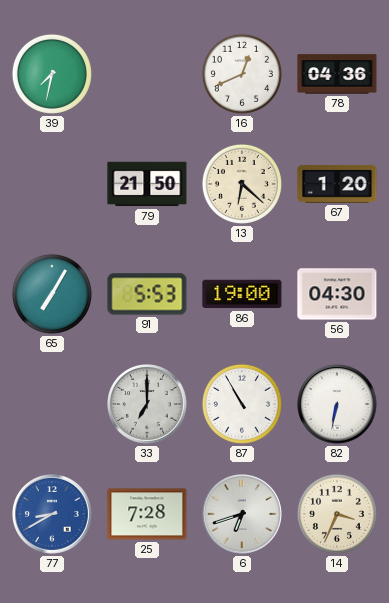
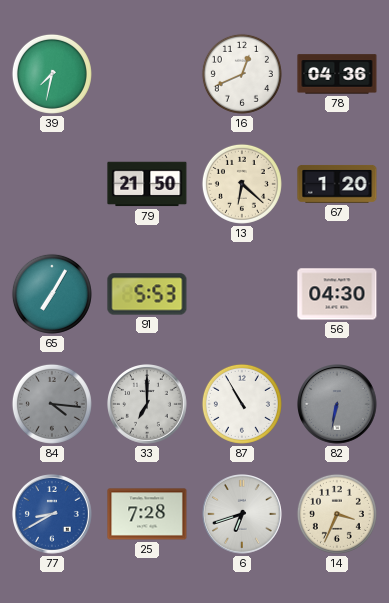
86: 19:00 -> none
84: none -> 4:16
82 dial: white -> grey
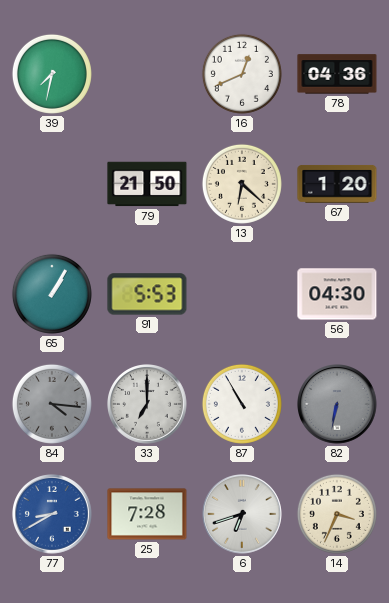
65: 7:05 -> 1:05
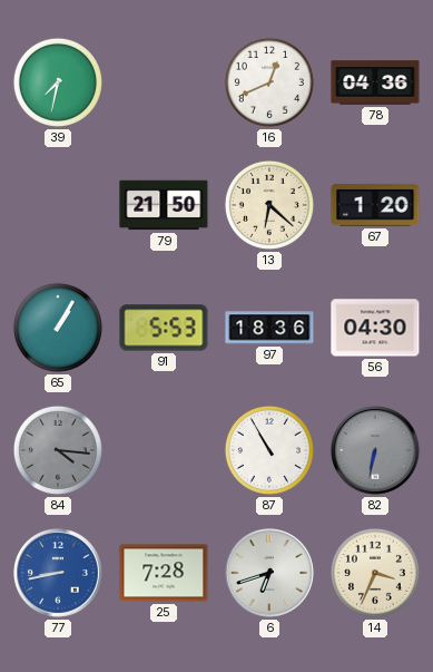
97: none -> 18:36
33: 7:00 -> none
77: 8:40 -> 8:43
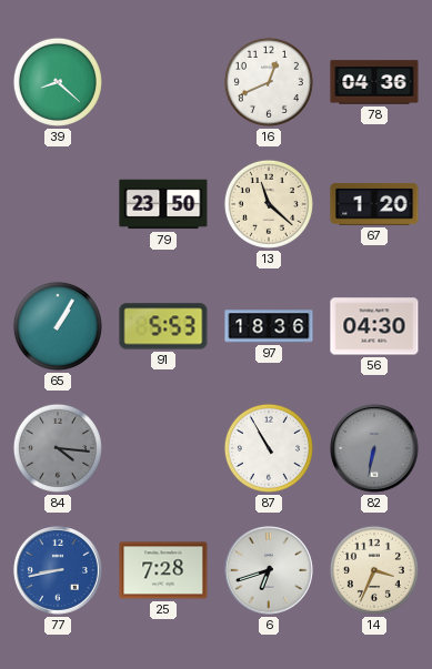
39: 7:32 -> 8:22
79: 21:50 -> 23:50
13: 6:22 -> 11:22
